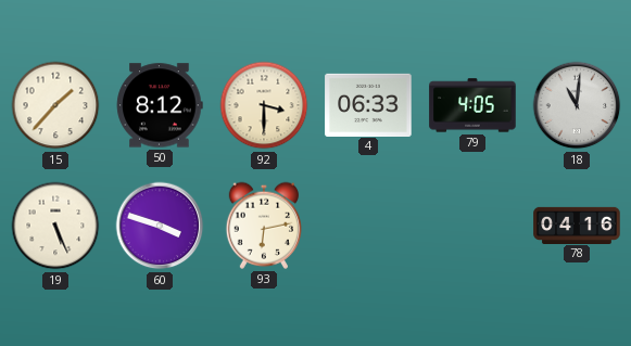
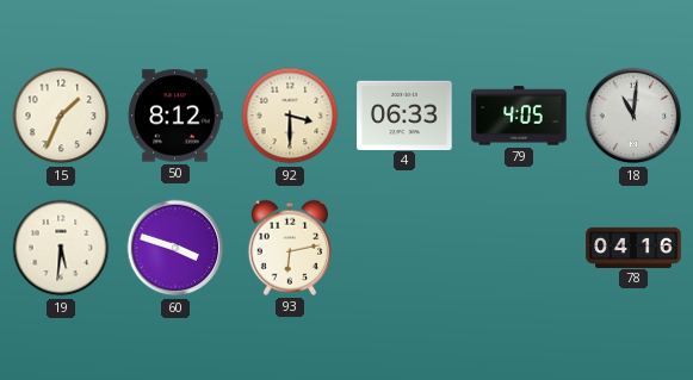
15: 1:37 -> 1:34
19: 5:26 -> 5:31
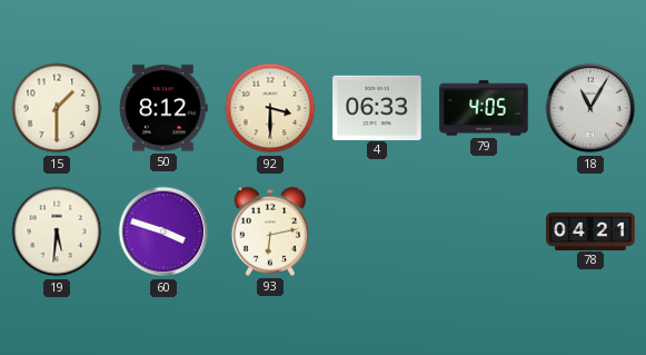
15: 1:34 -> 1:30
18: 11:01 -> 11:05
78: 04:16 -> 04:21
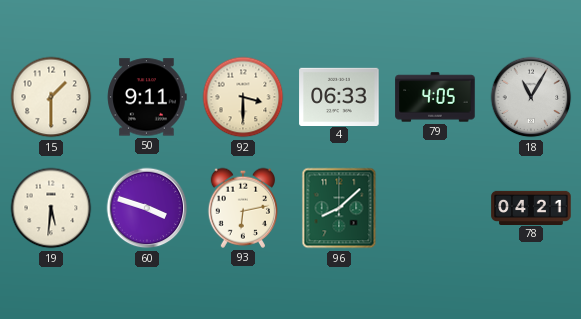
50: 8:12 -> 9:11
96: none -> 8:08
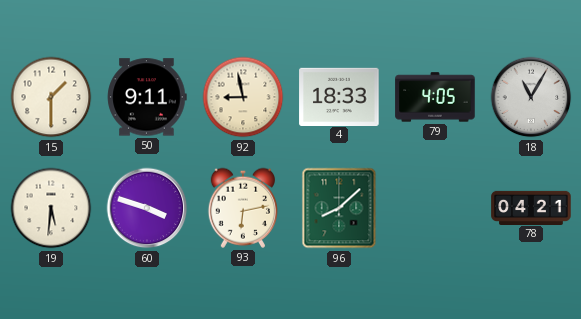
92: 3:30 -> 8:58
4: 06:33 -> 18:33
